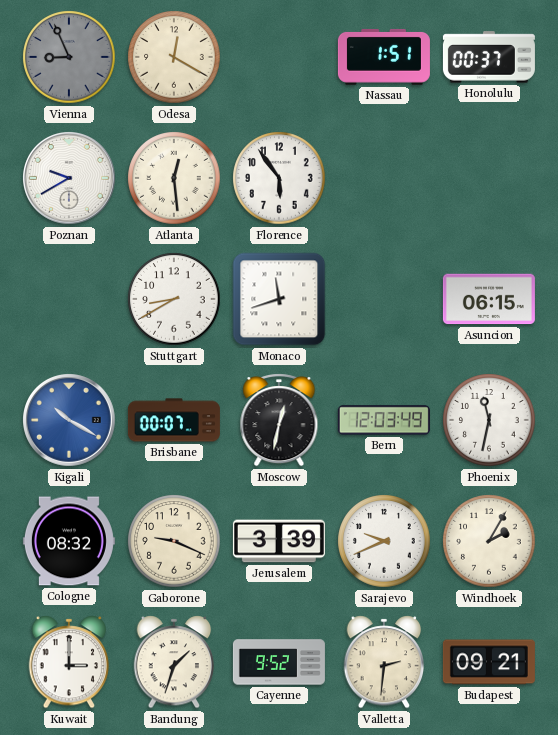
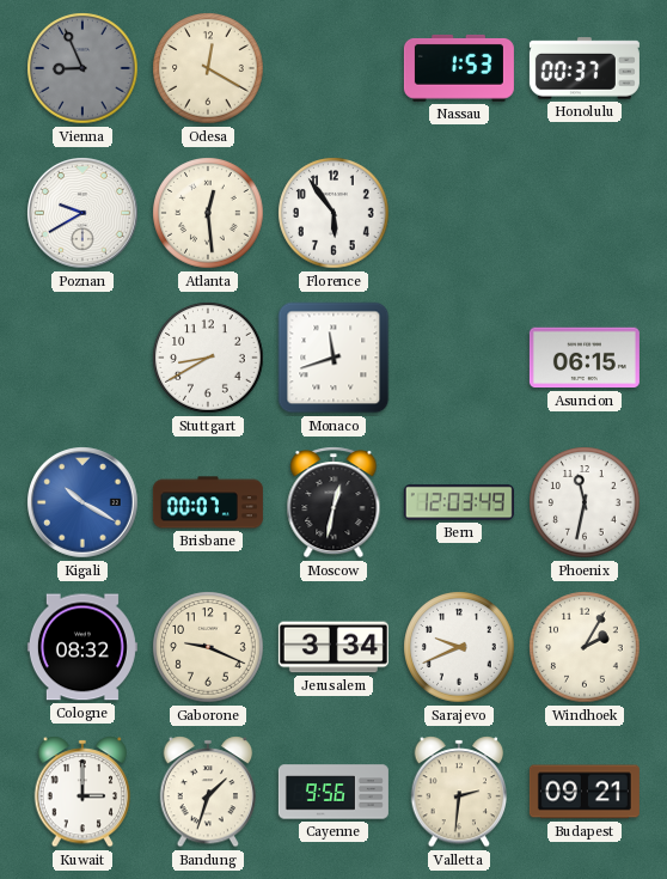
Nassau: 1:51 -> 1:53
Jerusalem: 3:39 -> 3:34
Cayenne: 9:52 -> 9:56
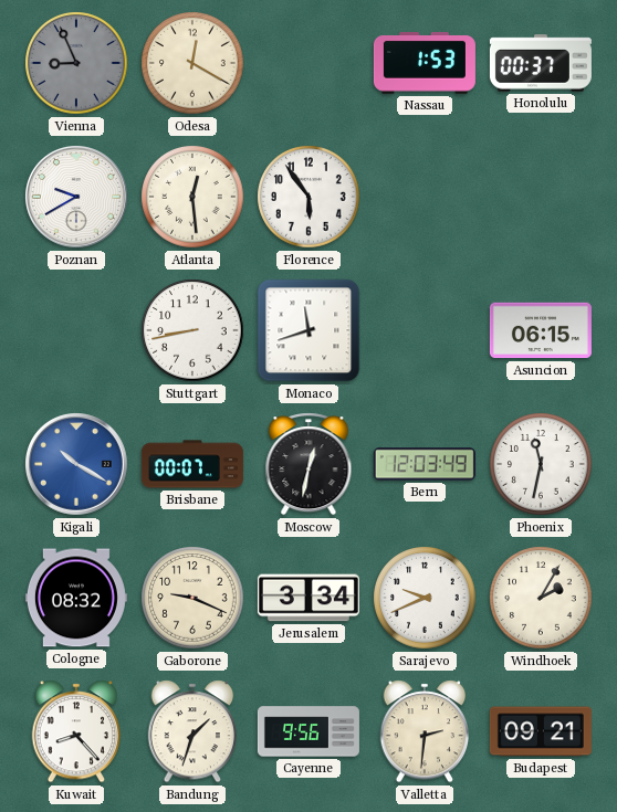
Stuttgart: 8:40 -> 8:43
Kuwait: 3:00 -> 8:23
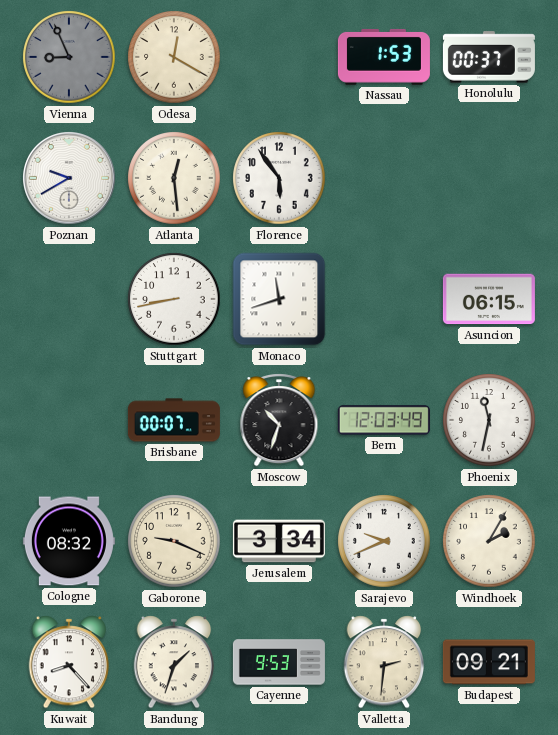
Kigali: 10:20 -> none
Moscow: 12:32 -> 10:33
Cayenne: 9:56 -> 9:53
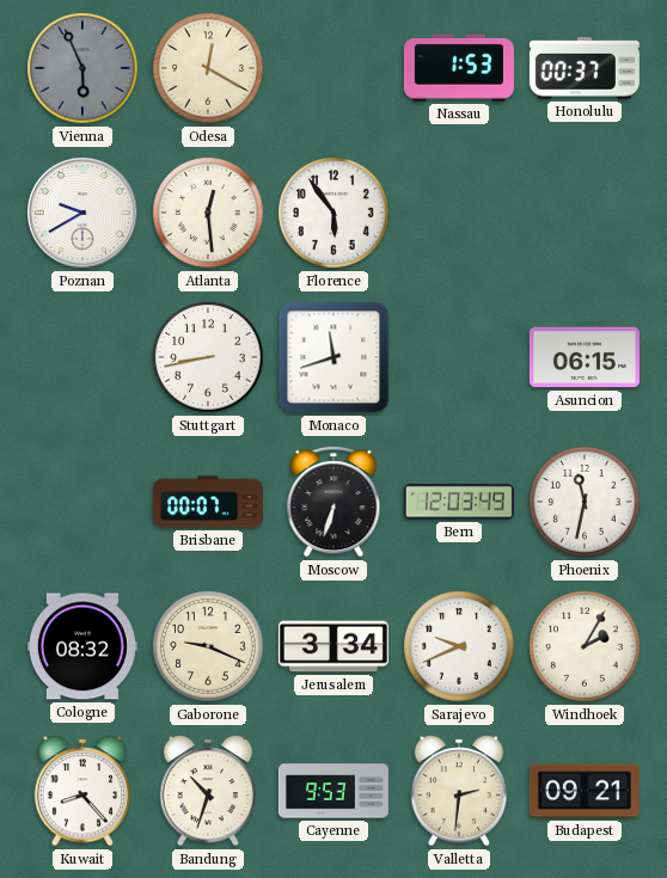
Vienna: 8:56 -> 5:56
Moscow: 10:33 -> 6:33
Bandung: 1:33 -> 10:33
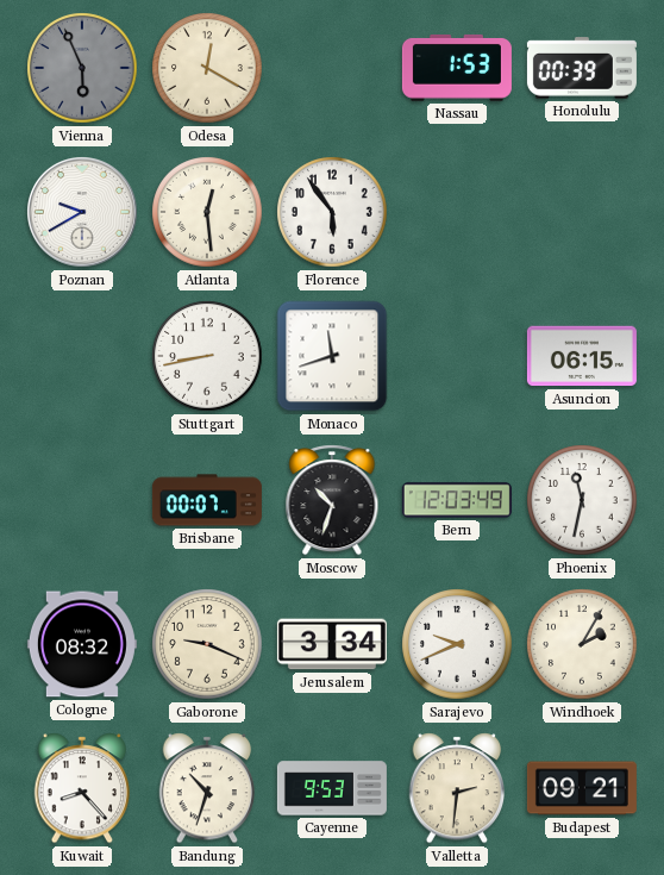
Honolulu: 00:37 -> 00:39
Moscow: 6:33 -> 10:33
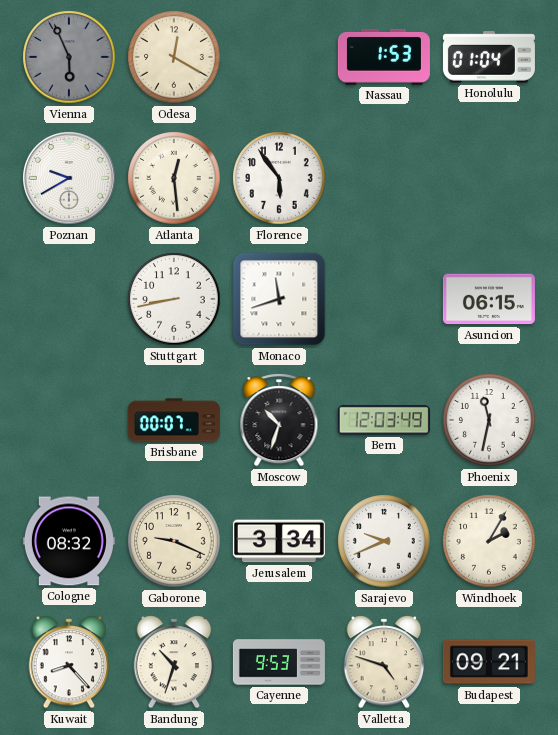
Honolulu: 00:39 -> 01:04
Valletta: 2:31 -> 4:48
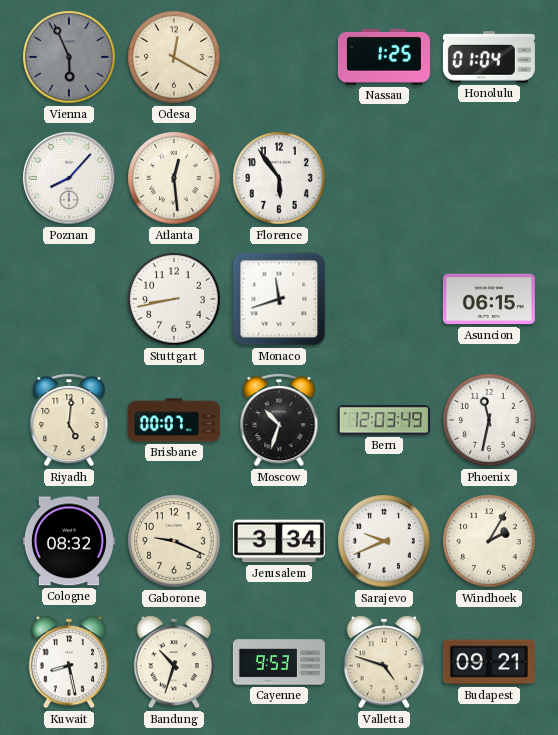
Nassau: 1:53 -> 1:25
Poznan: 9:40 -> 8:07
Riyadh: none -> 5:01
Kuwait: 8:23 -> 8:28
